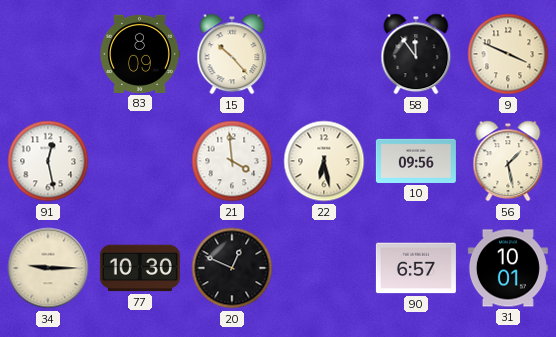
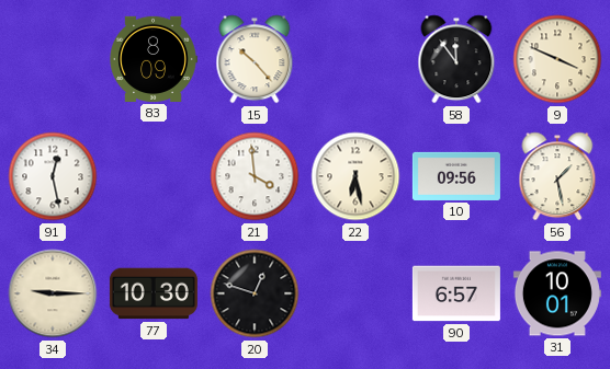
20: 12:49 -> 12:48
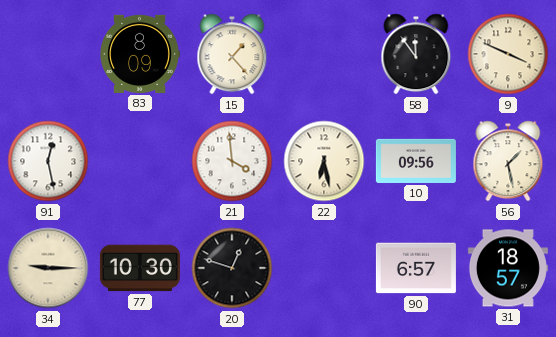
15: 10:23 -> 1:23
31: 10:01 -> 18:57
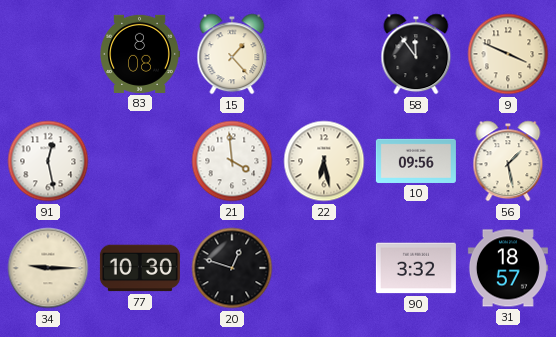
83: 8:09 -> 8:08
90: 6:57 -> 3:32
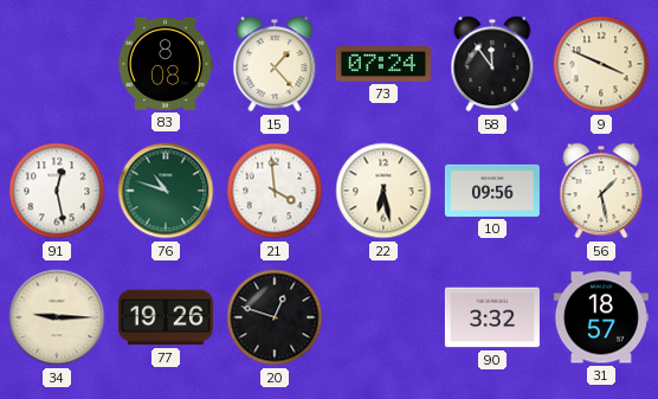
73: none -> 07:24
76: none -> 10:48
77: 10:30 -> 19:26
